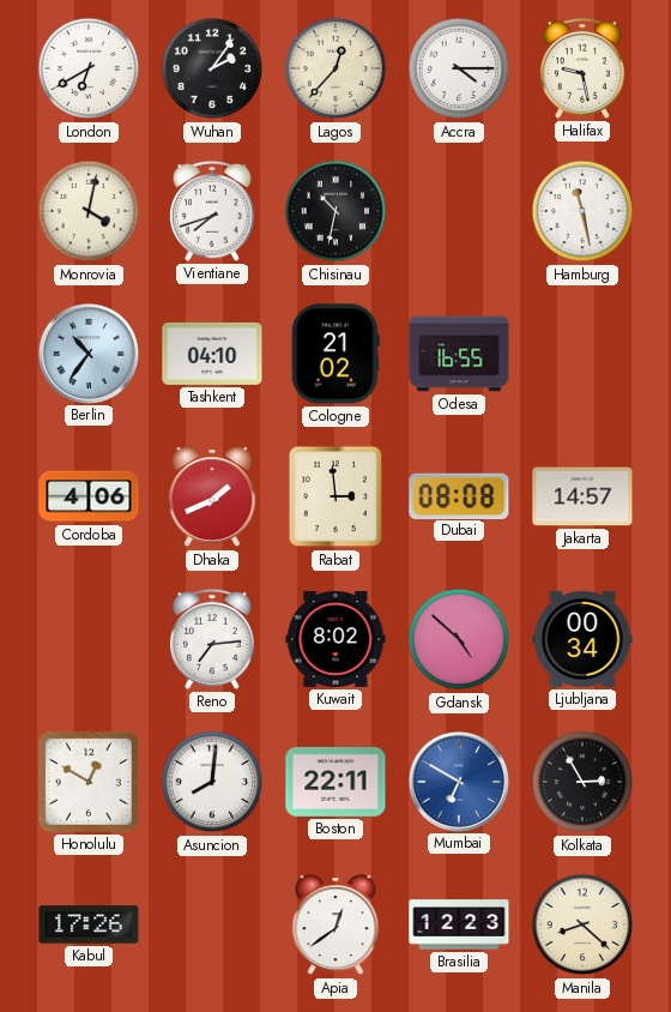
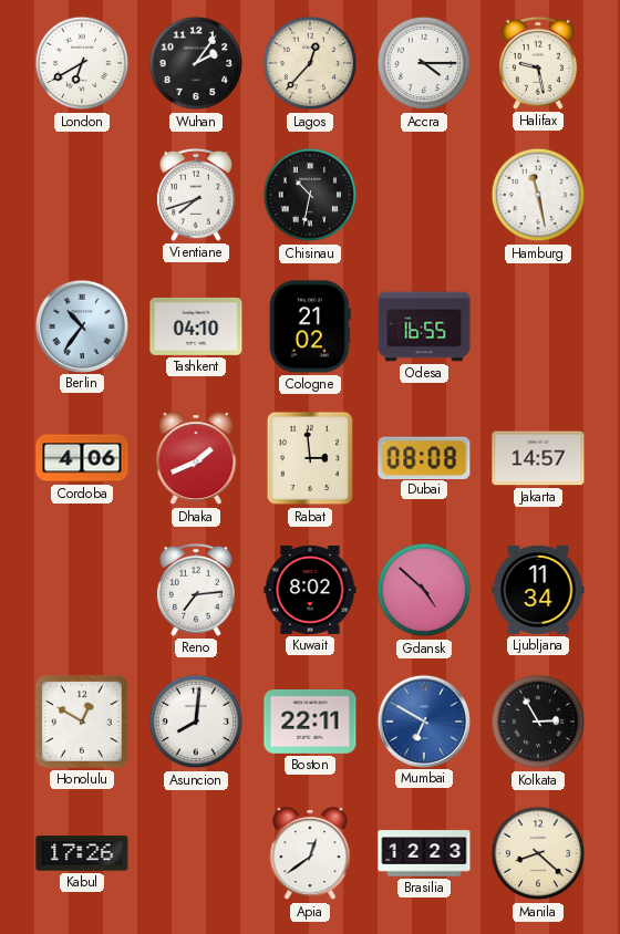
Monrovia: 4:02 -> none
Ljubljana: 00:34 -> 11:34
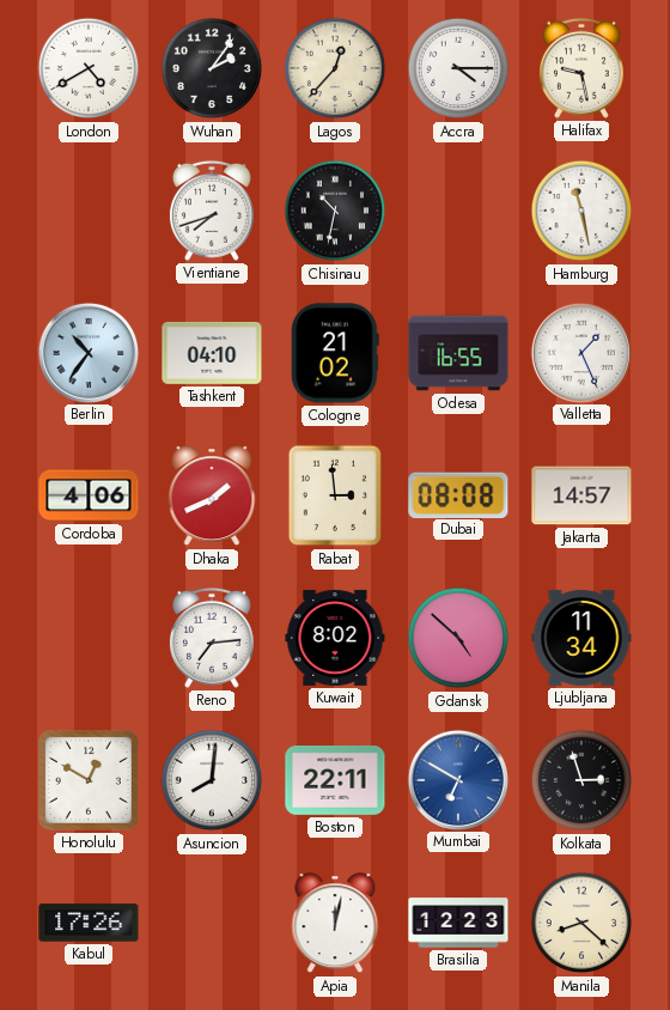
London: 6:40 -> 4:40
Valletta: none -> 1:26
Kolkata: 2:55 -> 2:57
Apia: 12:39 -> 12:02
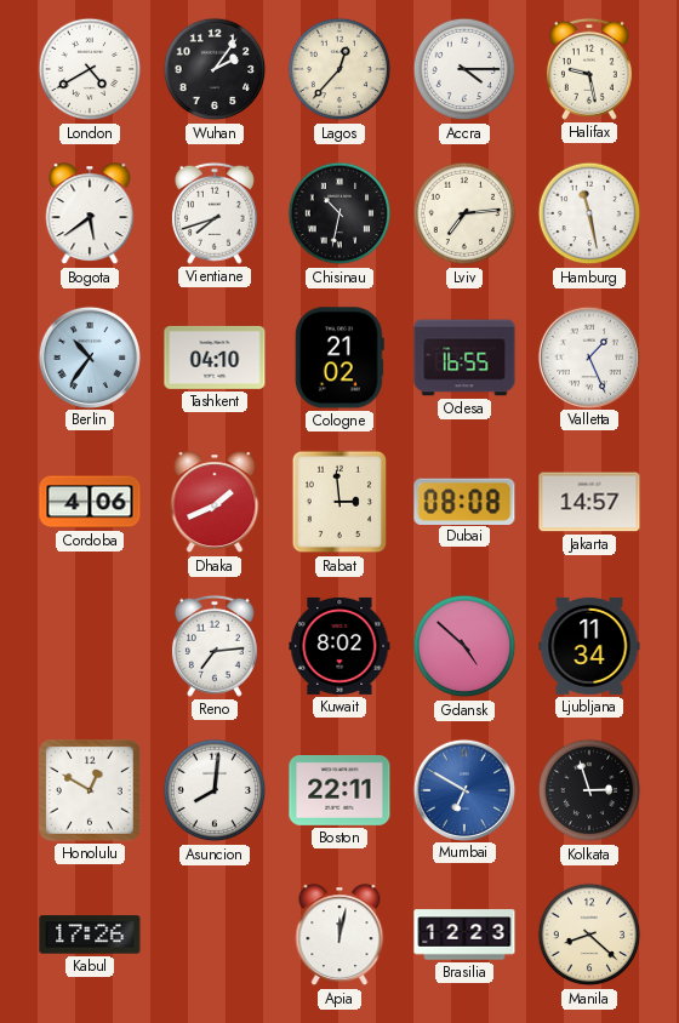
Bogota: none -> 5:39
Lviv: none -> 7:14
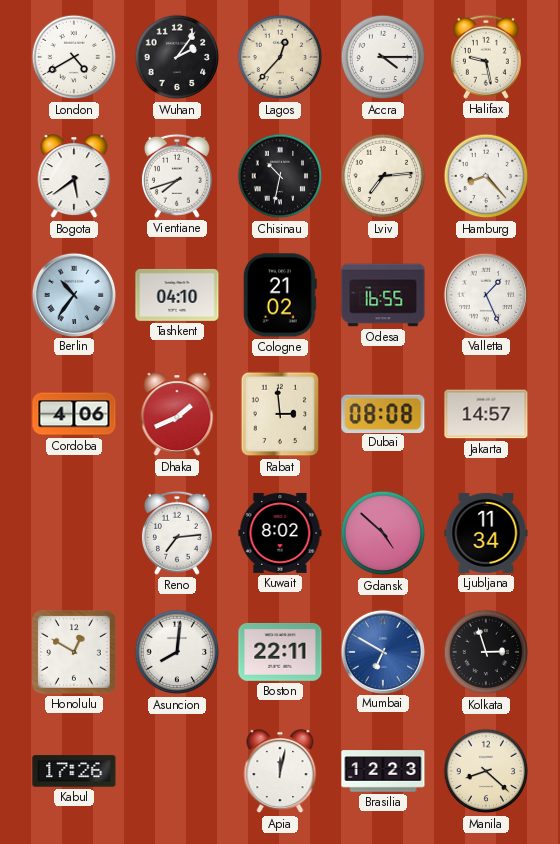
Hamburg: 11:28 -> 8:23
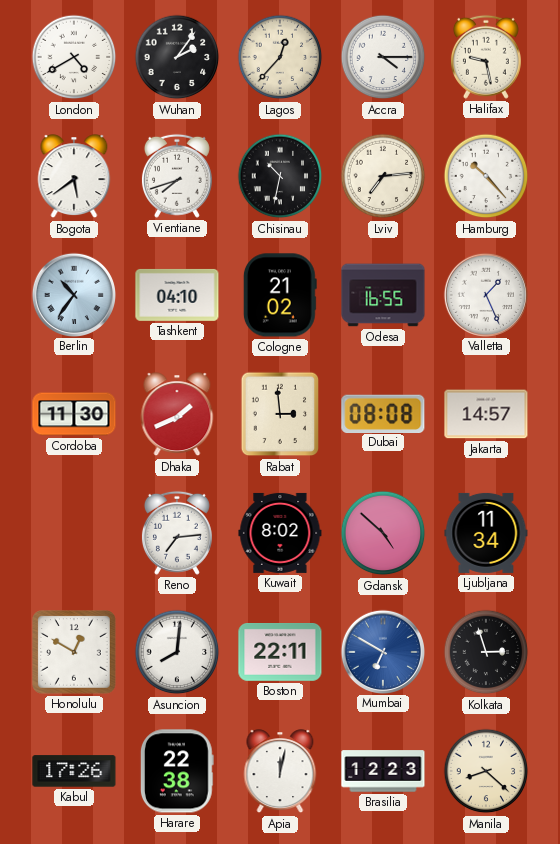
Hamburg: 8:23 -> 10:23
Cordoba: 4:06 -> 11:30
Harare: none -> 22:38
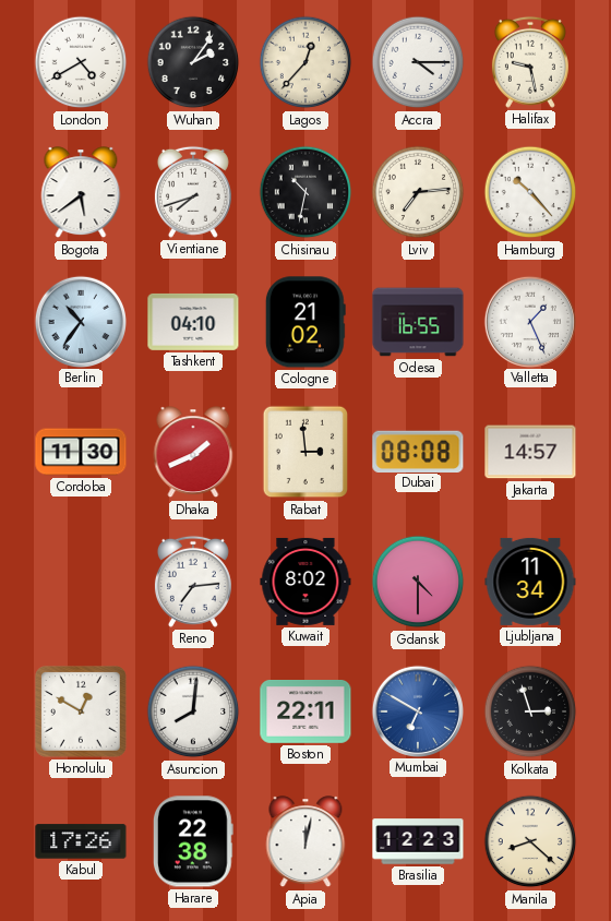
Gdansk: 4:52 -> 4:30
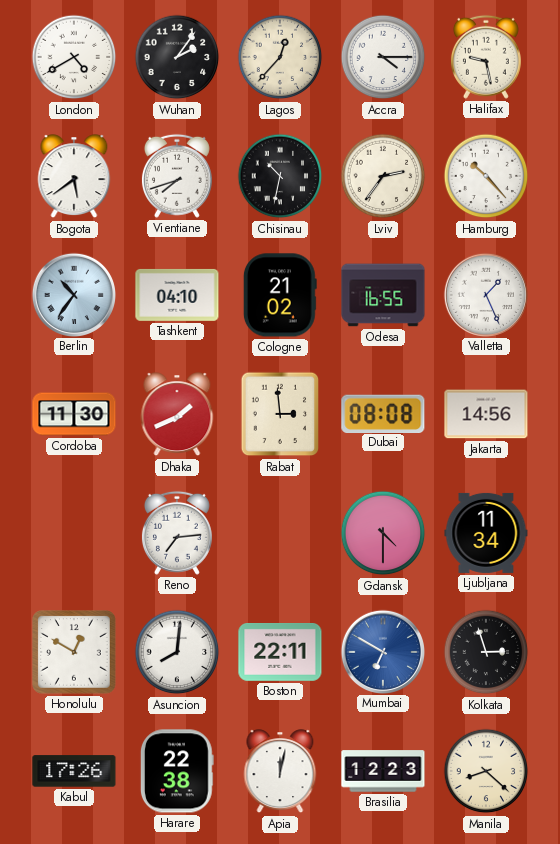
Lviv: 7:14 -> 2:36
Jakarta: 14:57 -> 14:56
Kuwait: 8:02 -> none
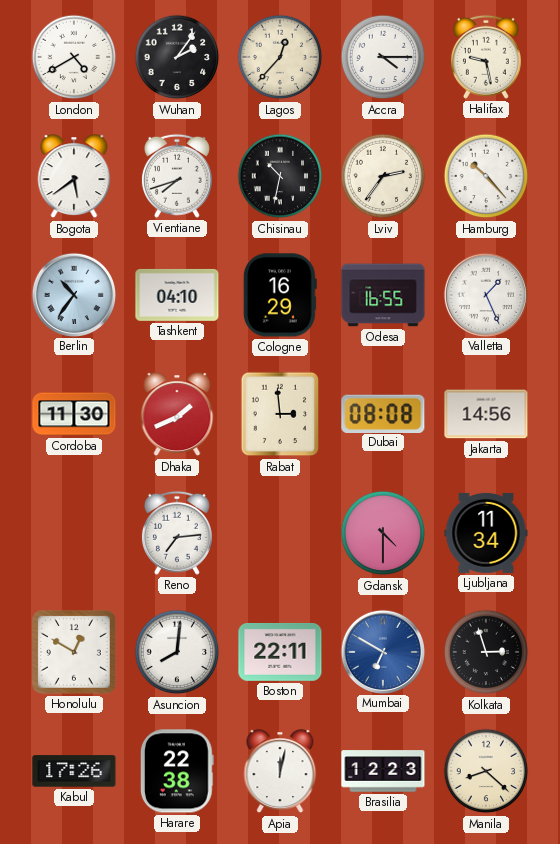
Cologne: 21:02 -> 16:29
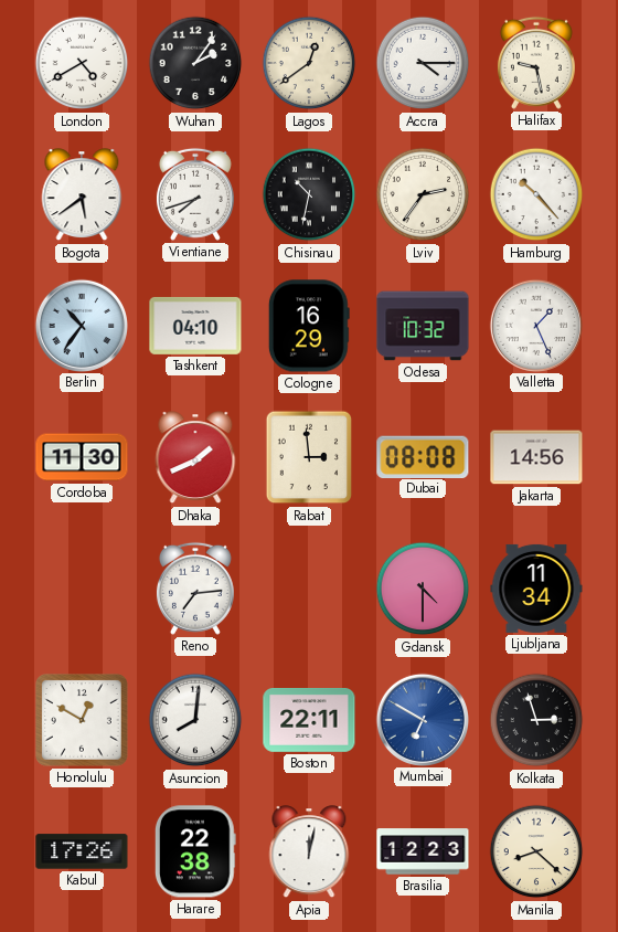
Lagos: 12:37 -> 12:39
Odesa: 16:55 -> 10:32
